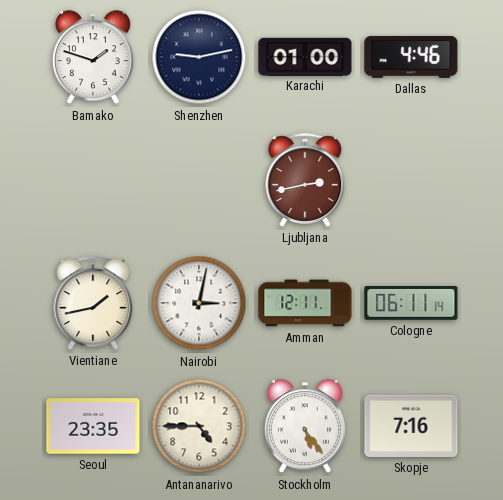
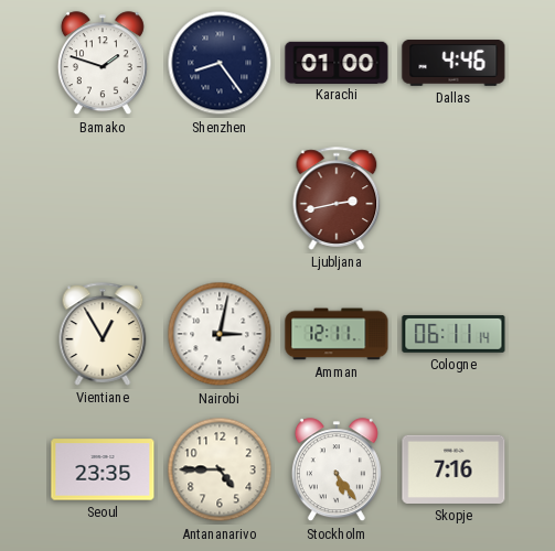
Shenzhen: 9:13 -> 8:24
Vientiane: 1:43 -> 12:55
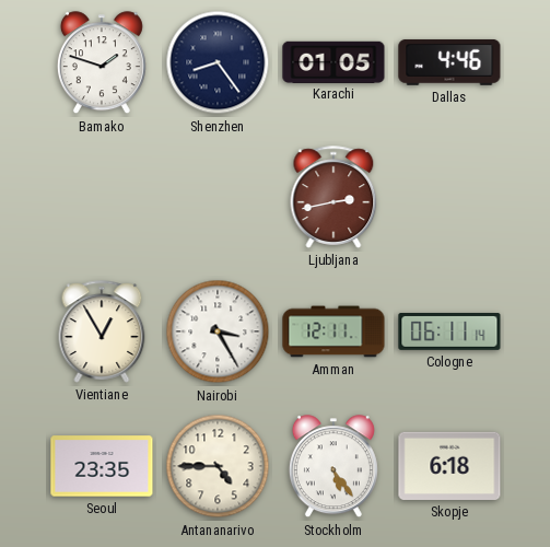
Karachi: 01:00 -> 01:05
Nairobi: 3:02 -> 3:25
Skopje: 7:16 -> 6:18
